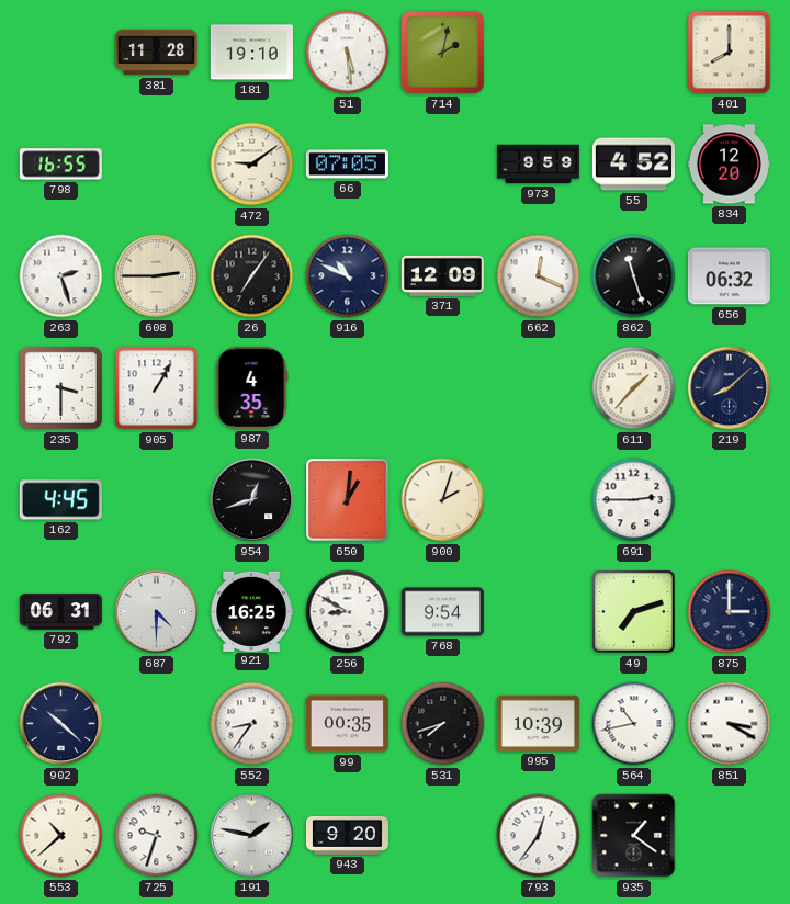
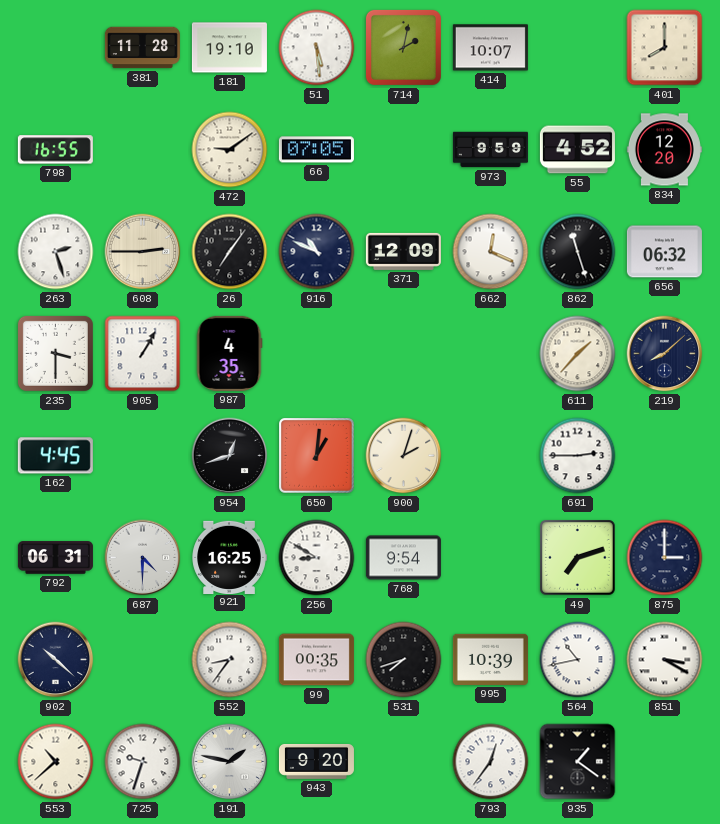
414: none -> 10:07
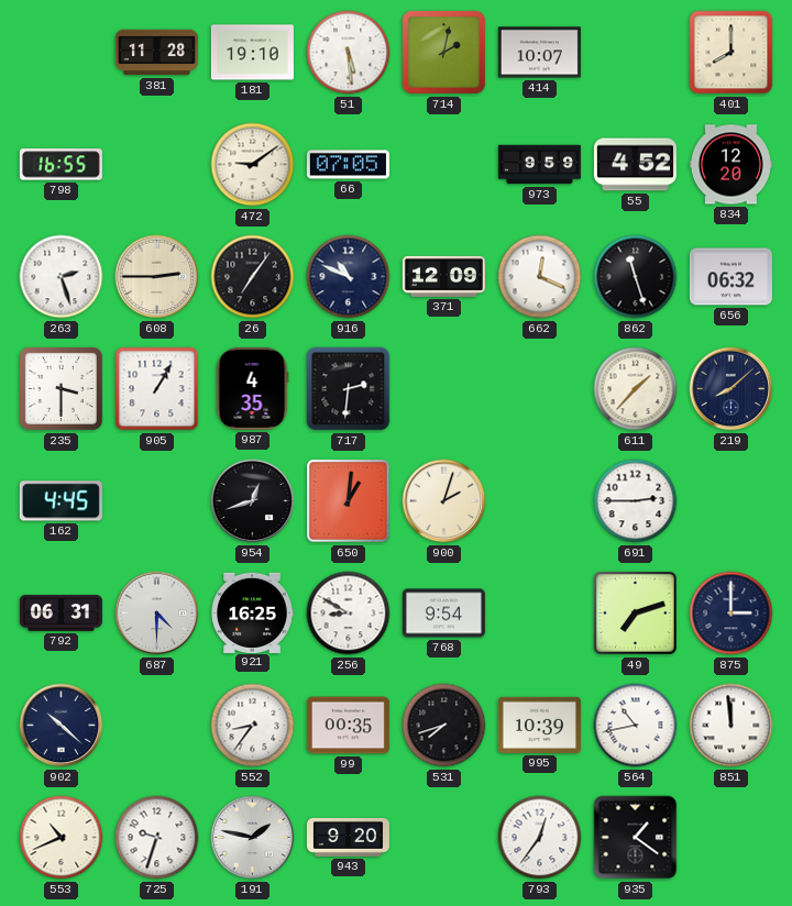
717: none -> 2:31
851: 3:20 -> 11:59
553: 10:38 -> 10:41
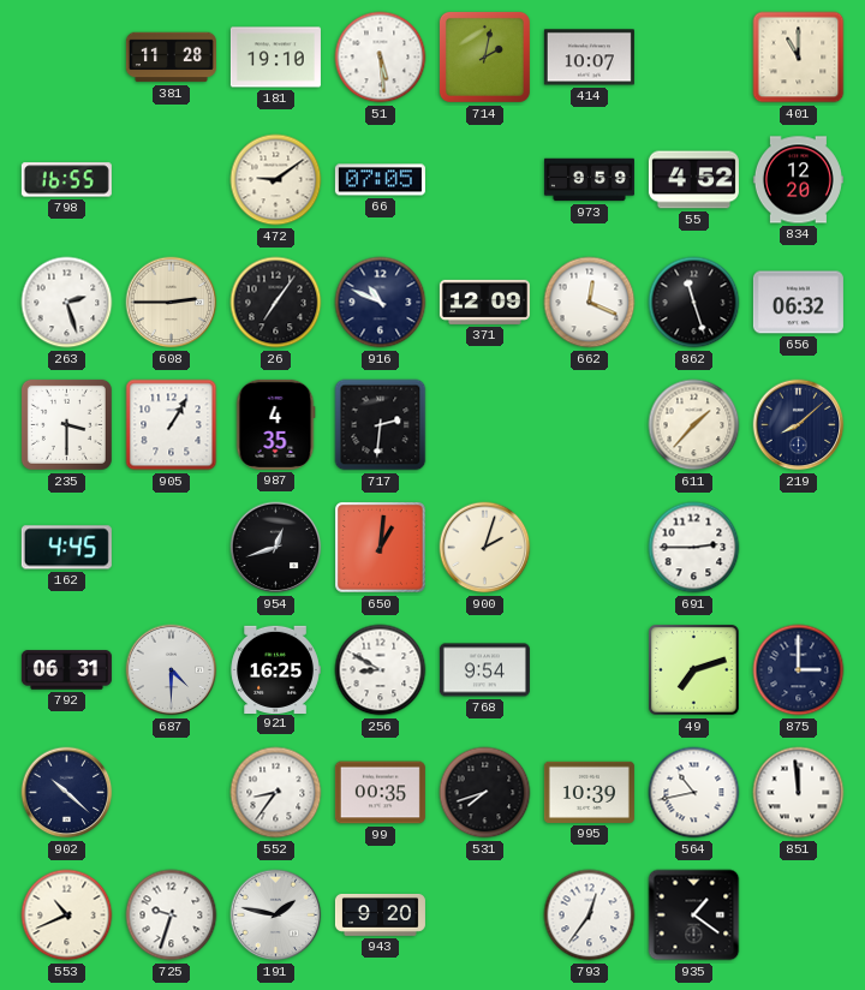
401: 8:00 -> 11:00
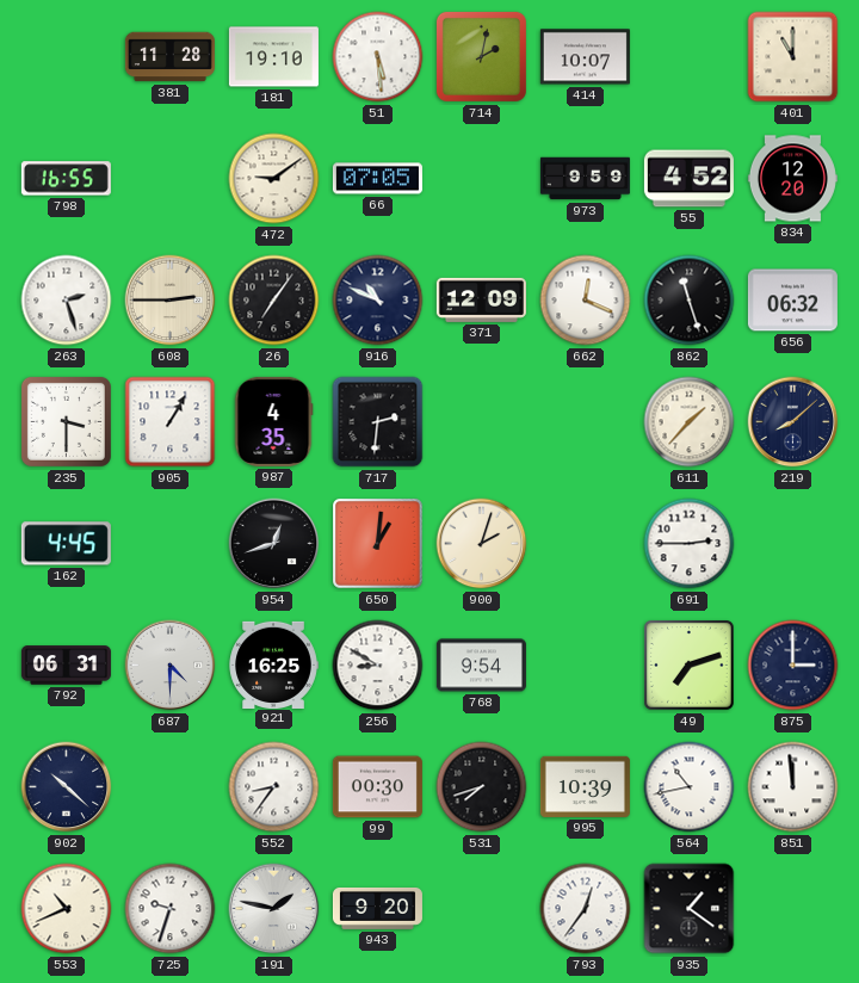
99: 00:35 -> 00:30
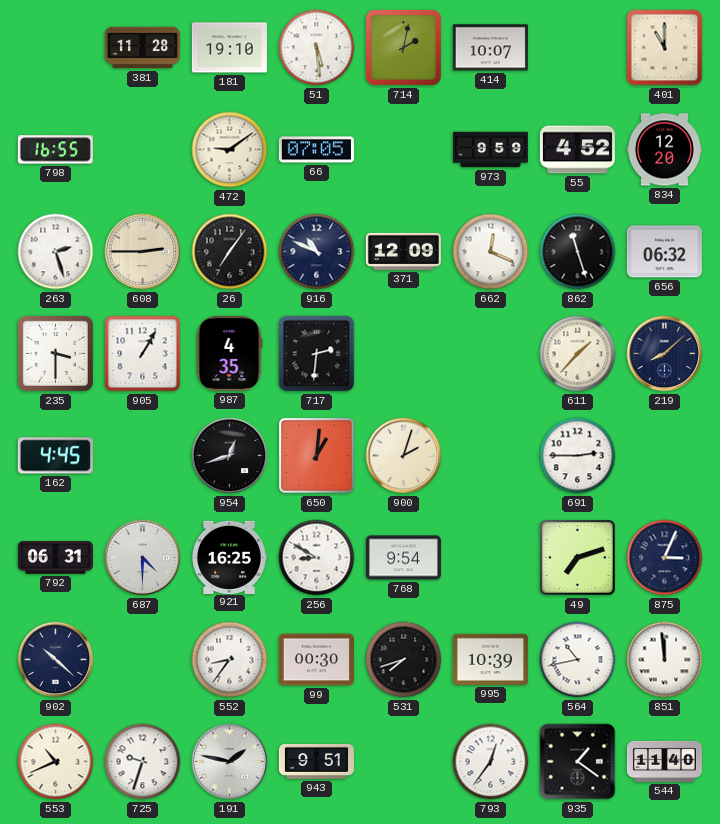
875: 3:00 -> 3:04
943: 9:20 -> 9:51
544: none -> 11:40
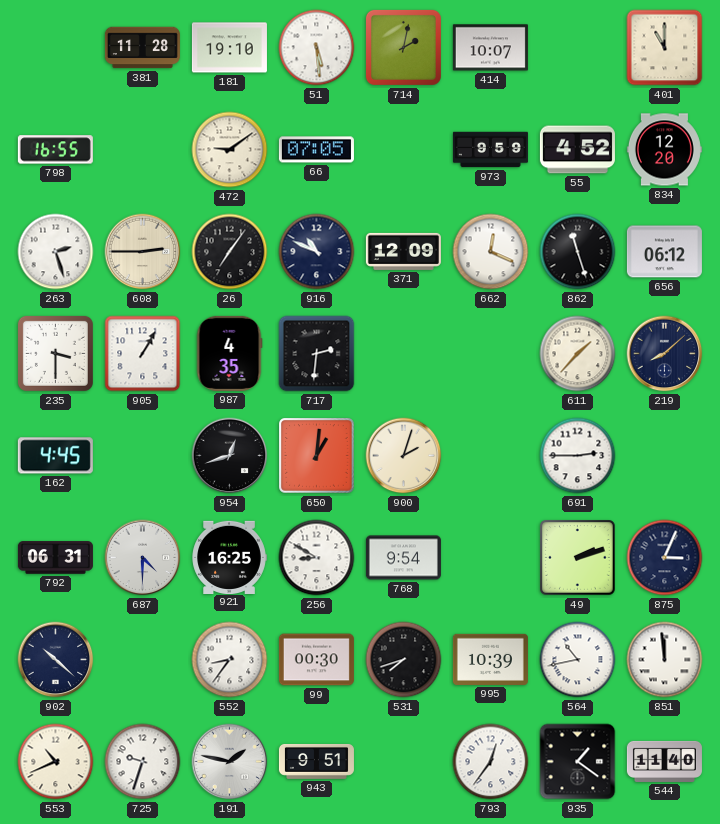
656: 06:32 -> 06:12
49: 7:12 -> 2:12
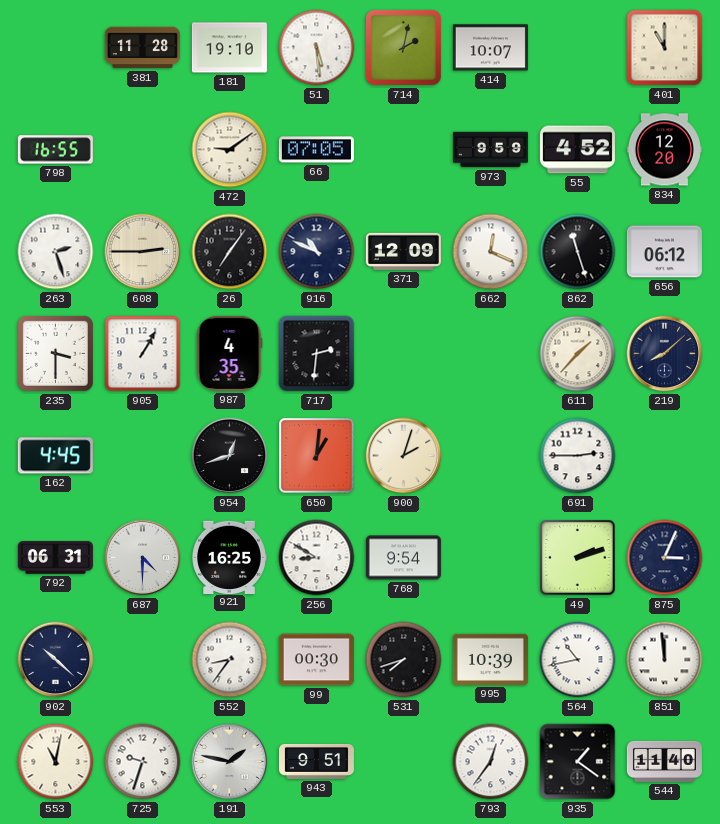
553: 10:41 -> 11:02
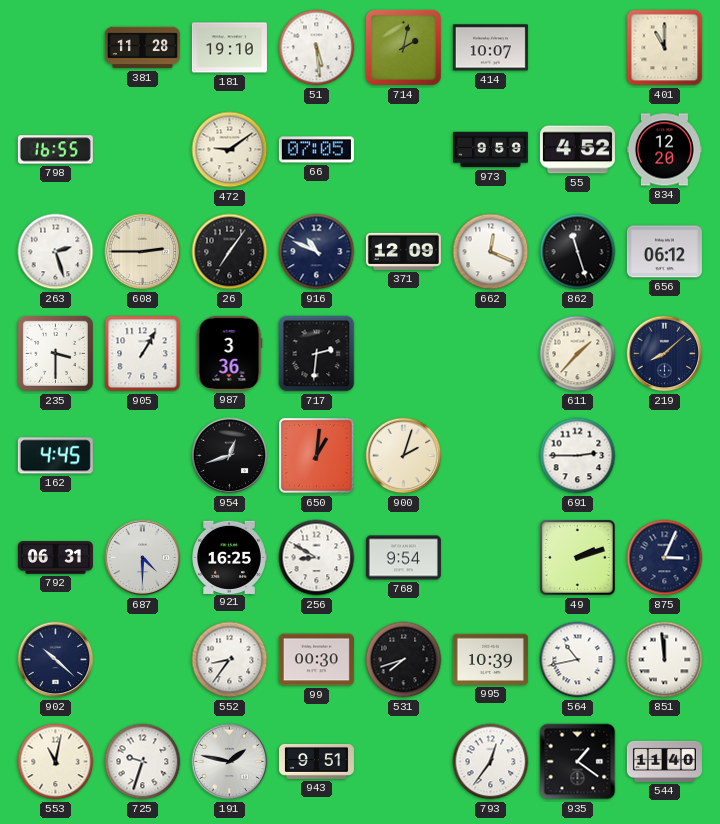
987: 4:35 -> 3:36
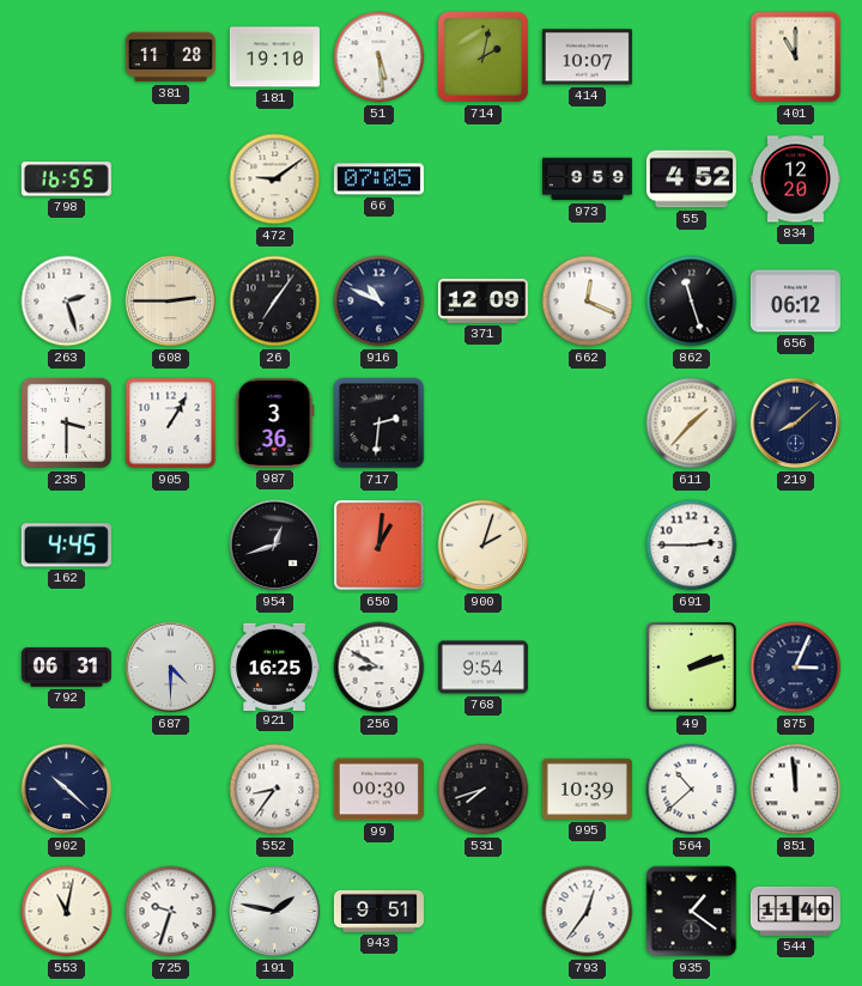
564: 10:43 -> 10:38
